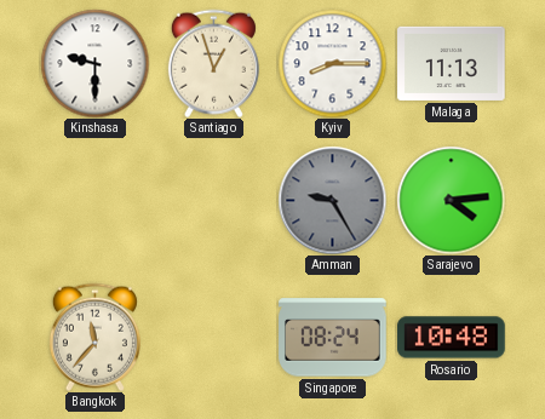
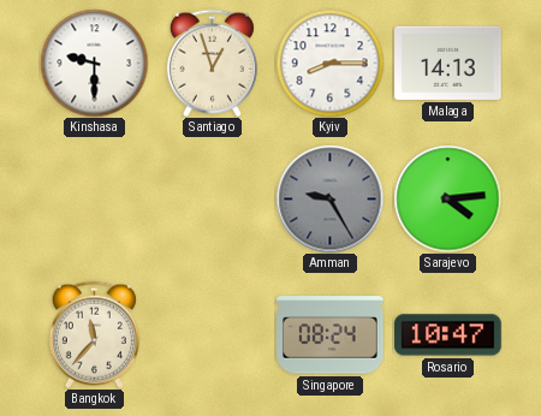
Malaga: 11:13 -> 14:13
Rosario: 10:48 -> 10:47
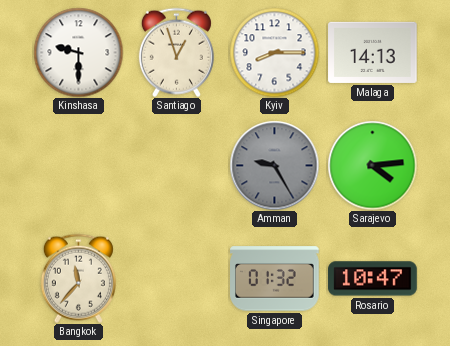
Singapore: 08:24 -> 01:32
